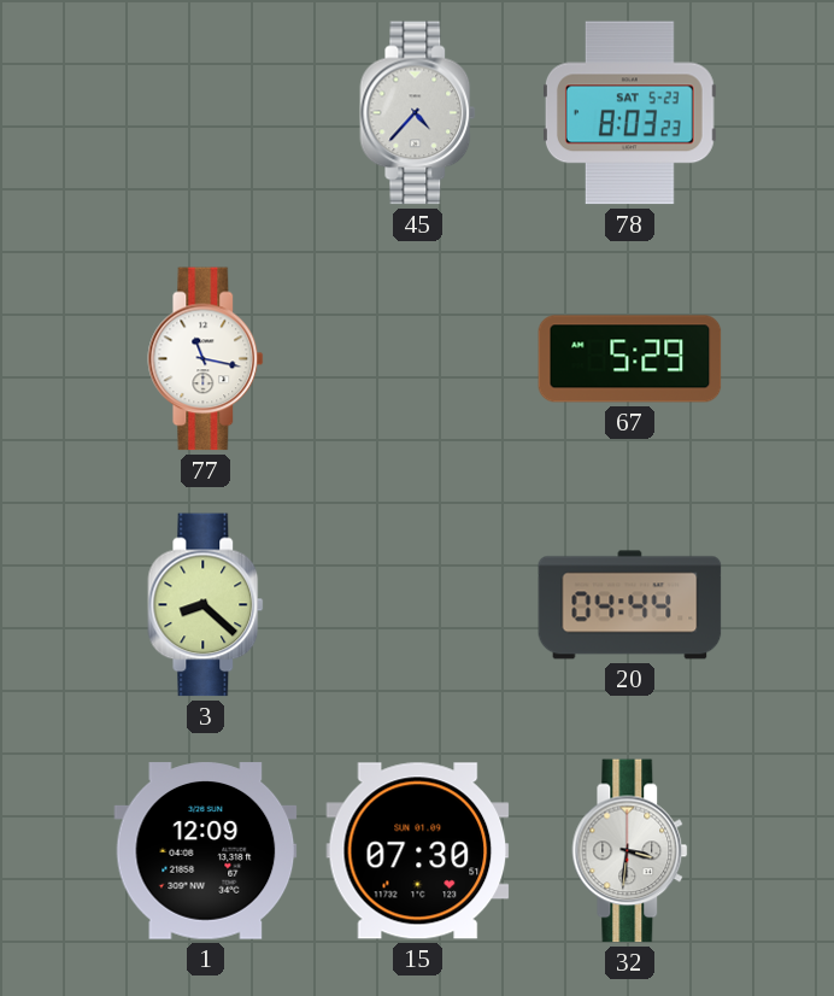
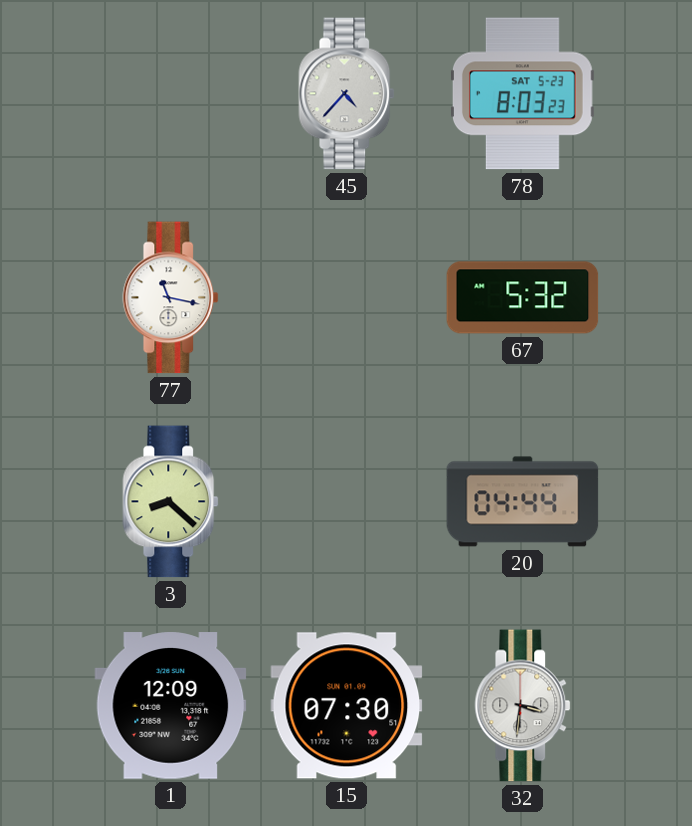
67: 5:29 -> 5:32
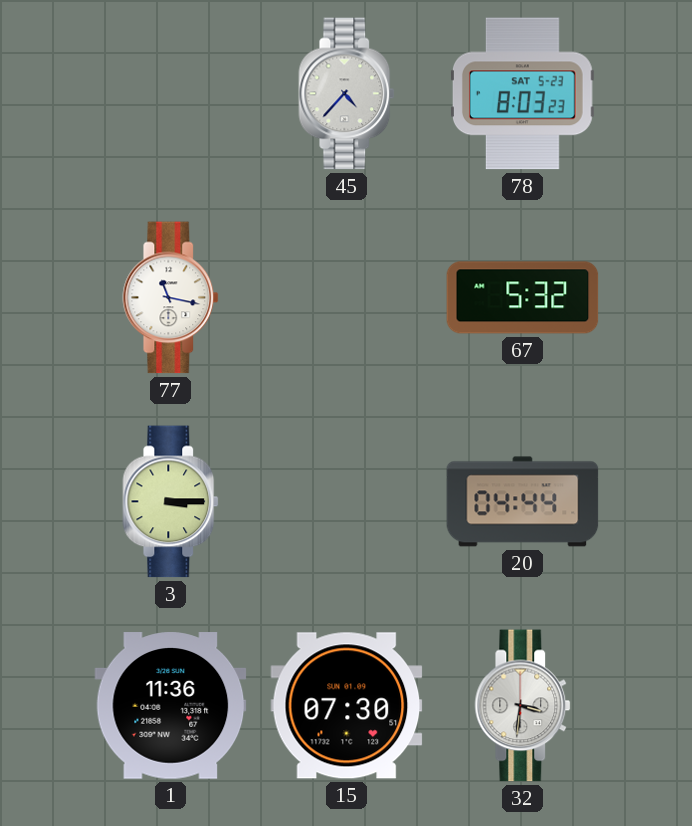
3: 8:22 -> 3:15
1: 12:09 -> 11:36
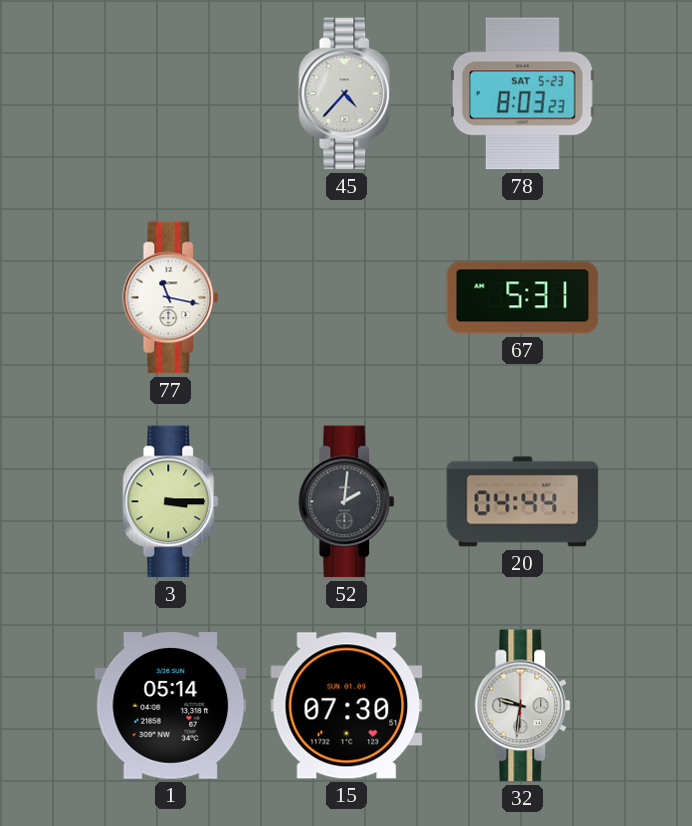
67: 5:32 -> 5:31
52: none -> 2:01
1: 11:36 -> 05:14
32: 3:31 -> 9:31
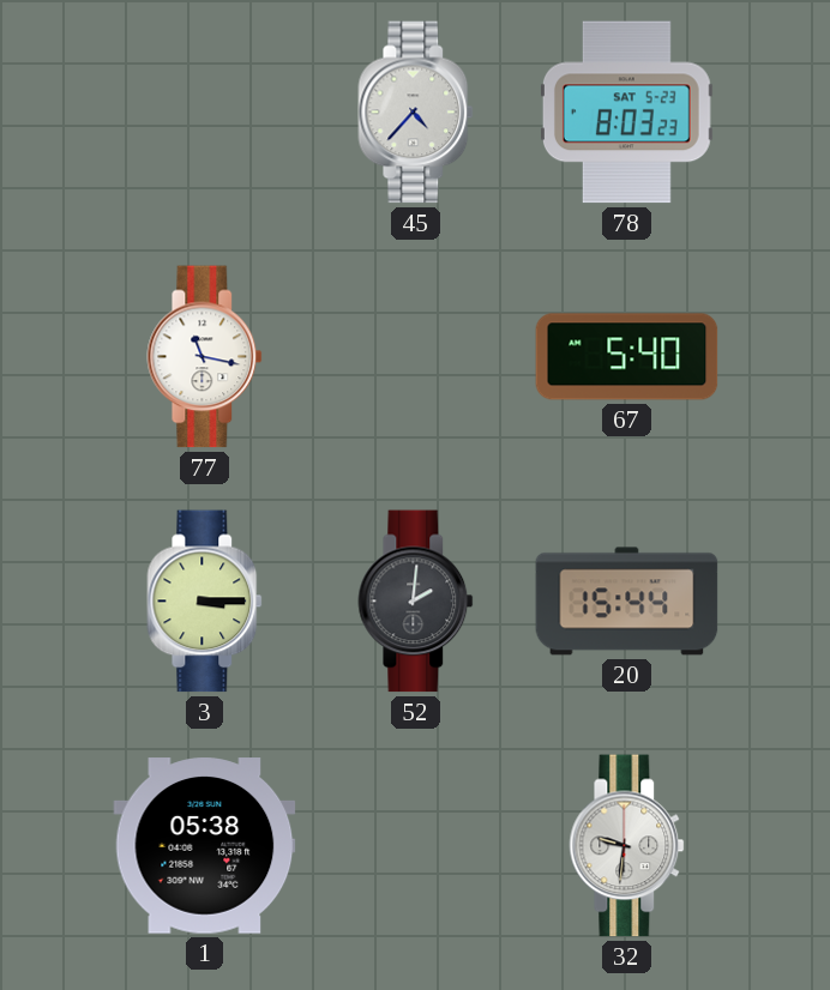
67: 5:31 -> 5:40
20: 04:44 -> 15:44
1: 05:14 -> 05:38
15: 07:30 -> none
